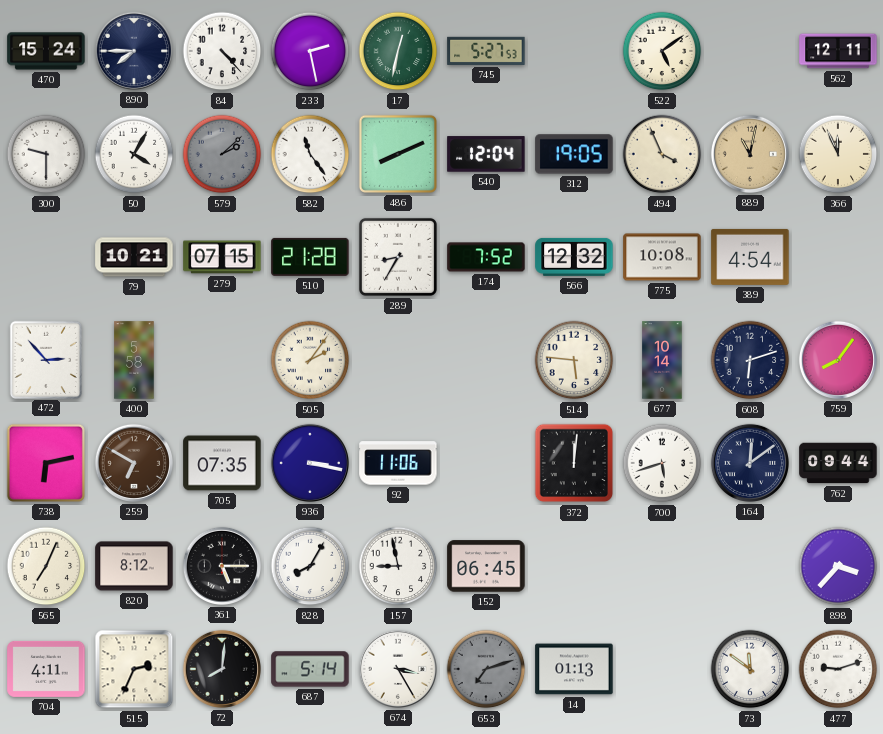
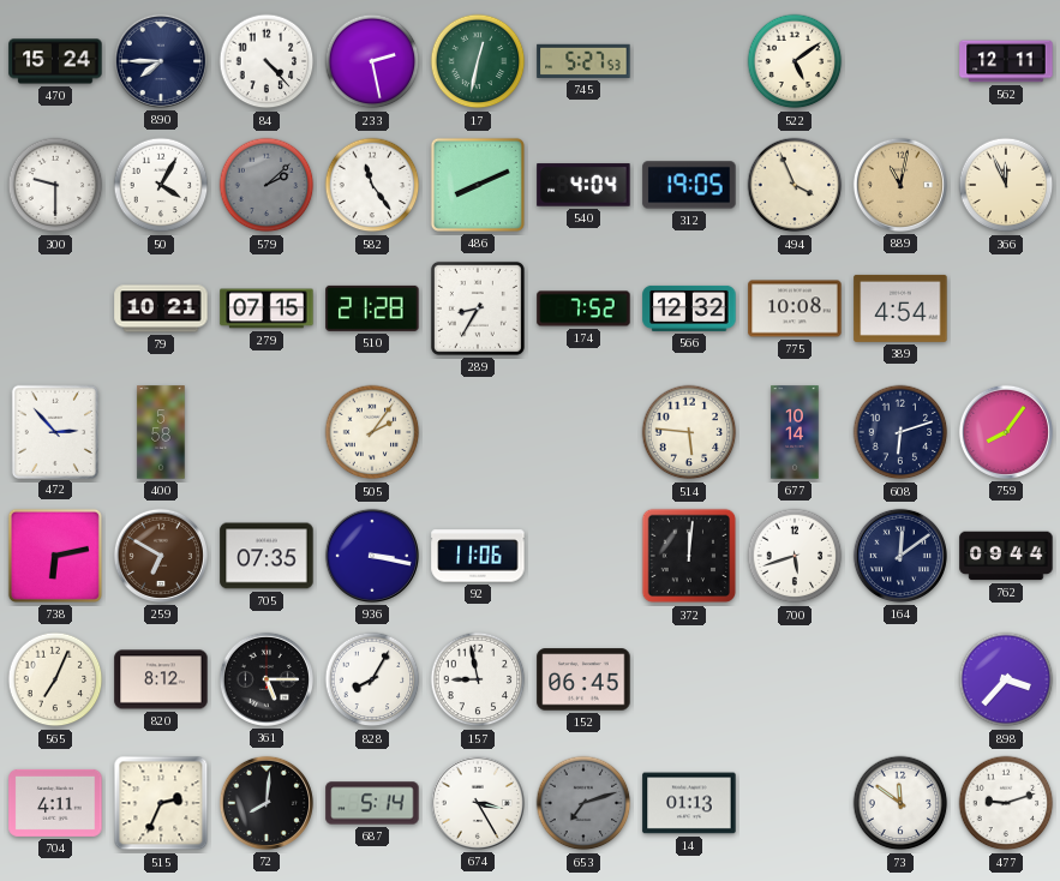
540: 12:04 -> 4:04
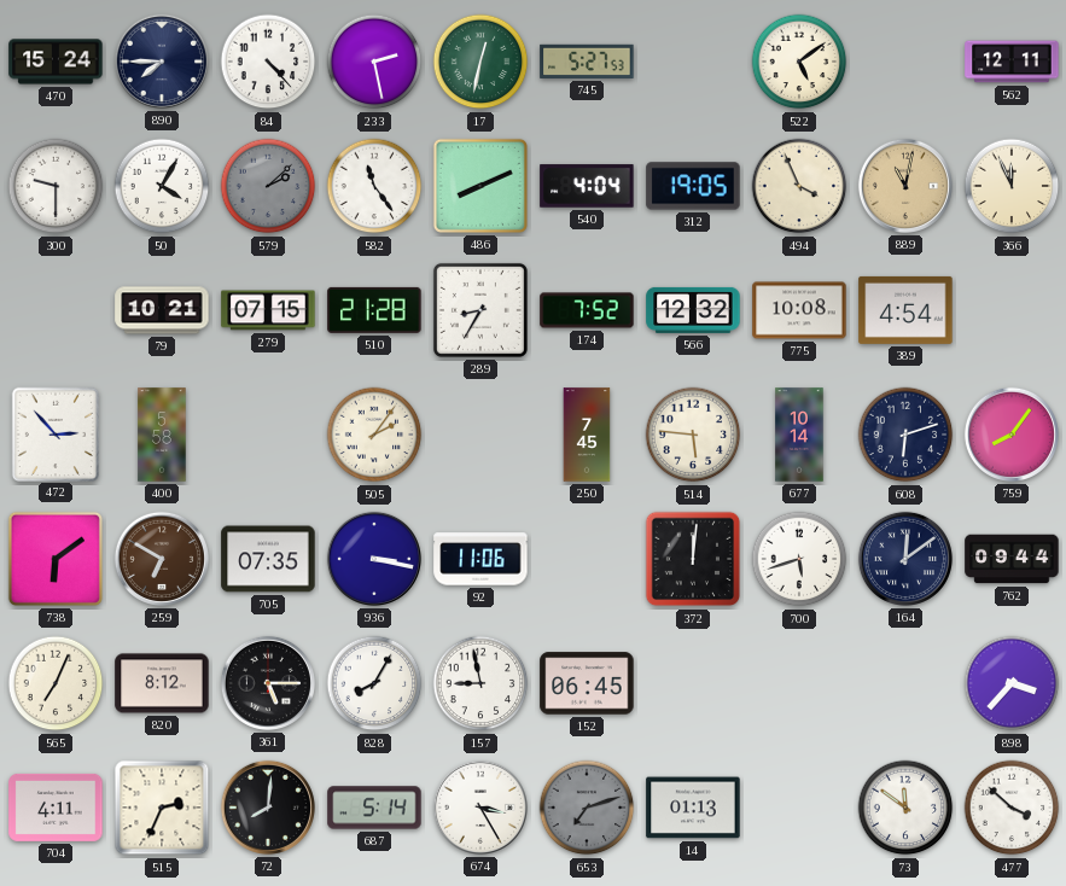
250: none -> 7:45
738: 6:13 -> 6:09
477: 9:12 -> 3:52
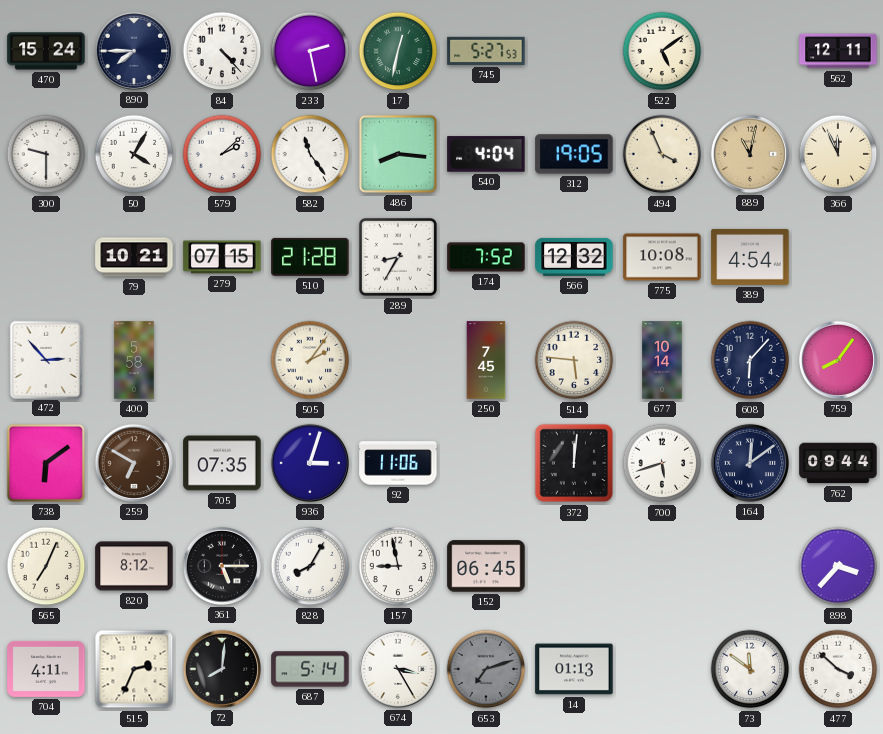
579 dial: grey -> white
486: 8:11 -> 8:16
608: 6:12 -> 6:07
936: 3:17 -> 3:03
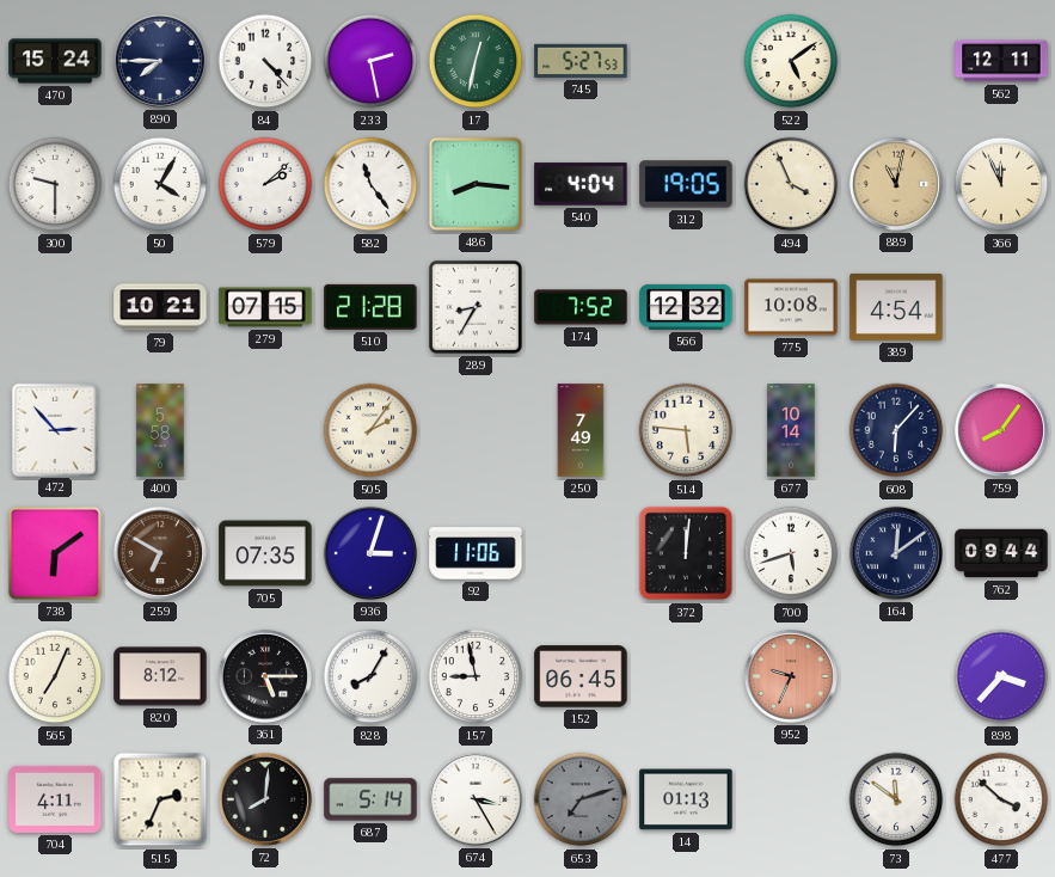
250: 7:45 -> 7:49
952: none -> 9:34
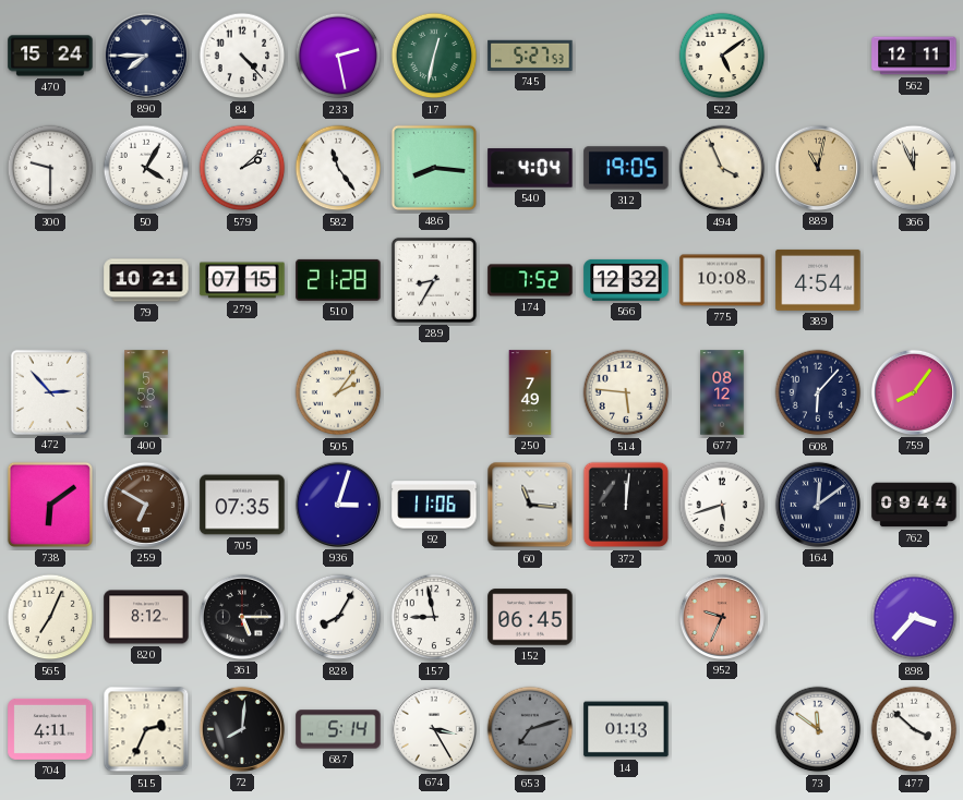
677: 10:14 -> 08:12
60: none -> 11:16
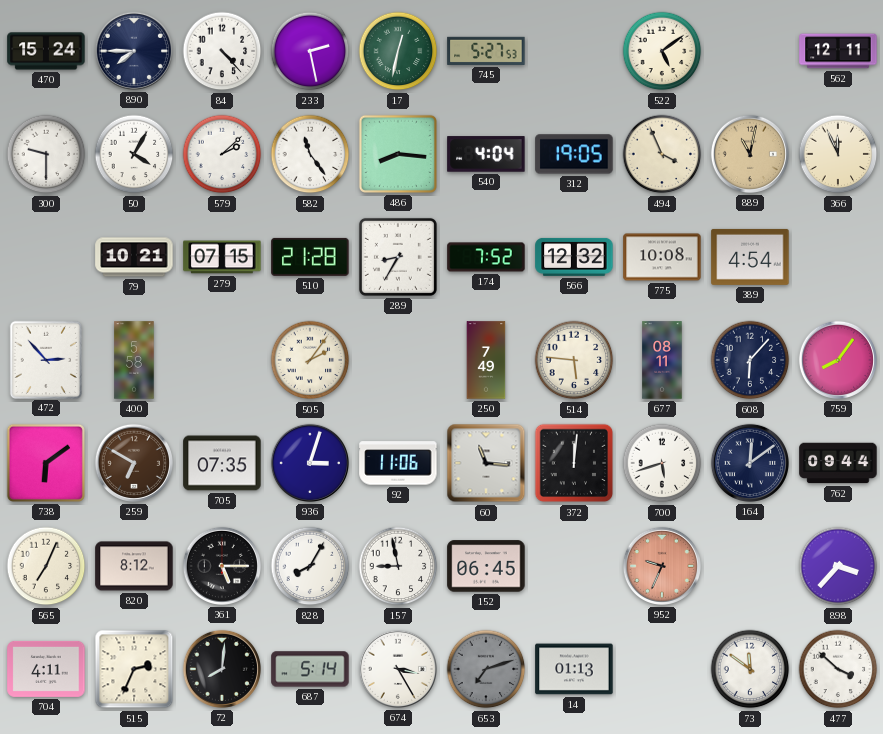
677: 08:12 -> 08:11
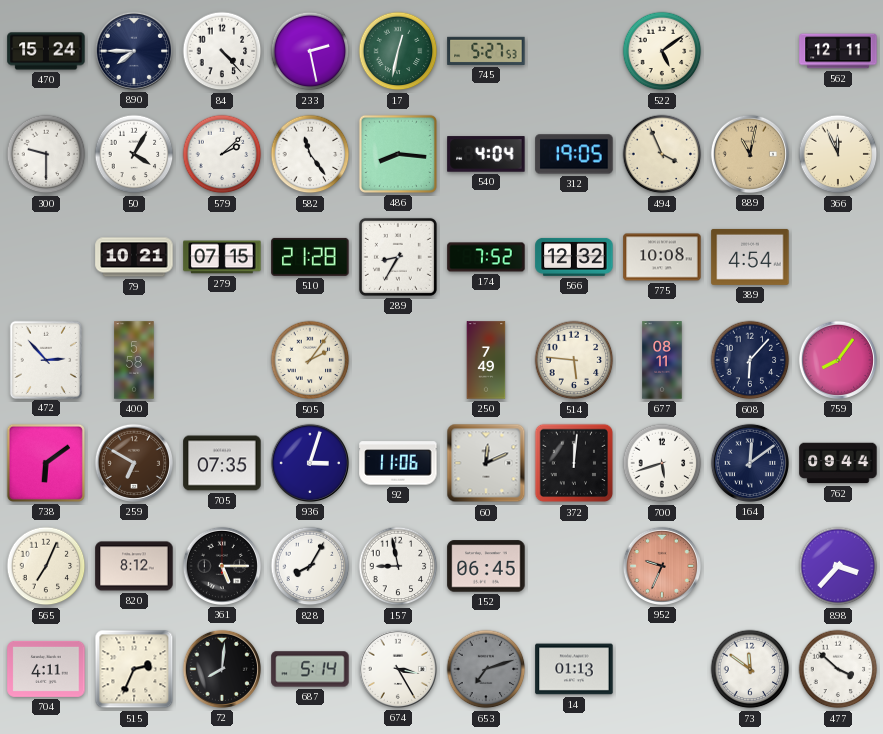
60: 11:16 -> 12:11
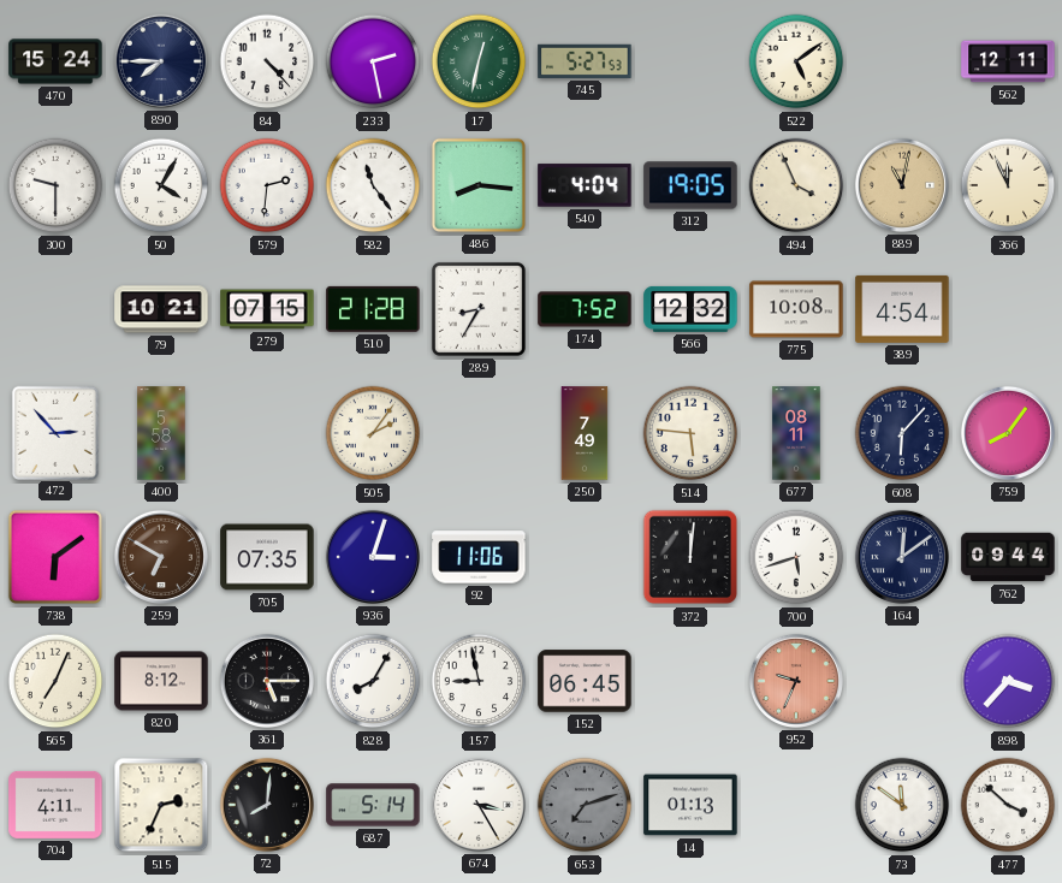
579: 2:08 -> 2:31
60: 12:11 -> none
